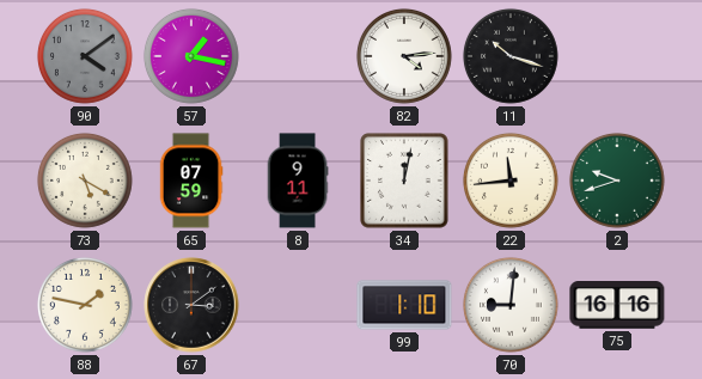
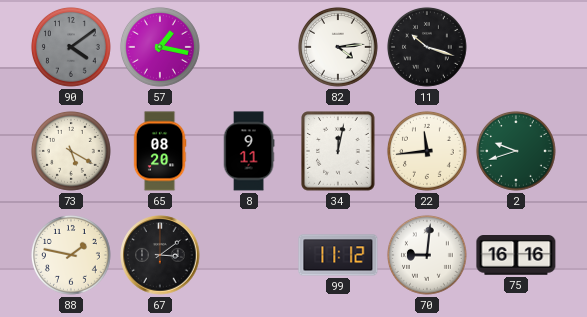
65: 07:59 -> 08:20
99: 1:10 -> 11:12
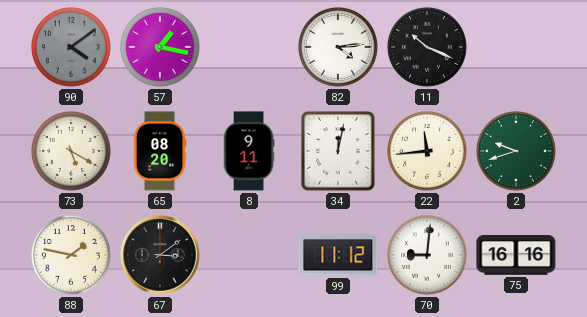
11: 10:18 -> 10:19
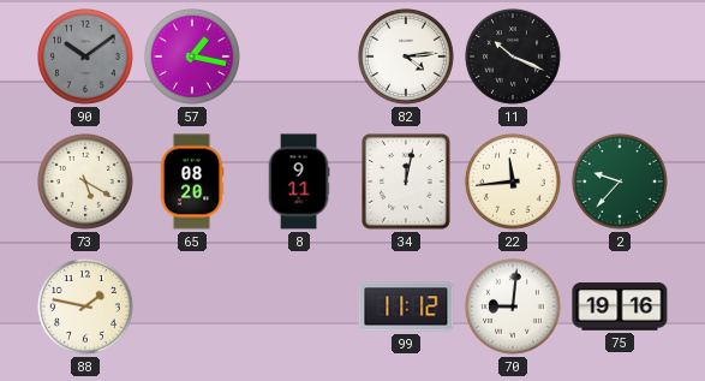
90: 4:09 -> 10:09
2: 9:42 -> 9:37
67: 3:09 -> none
75: 16:16 -> 19:16
